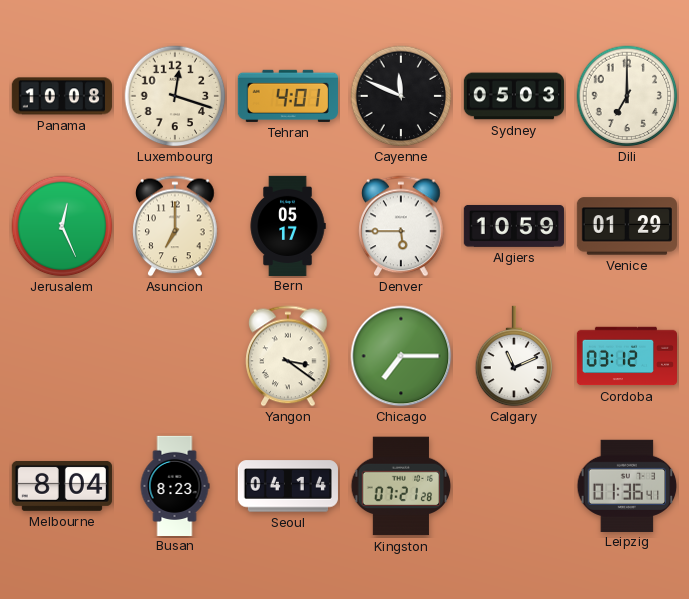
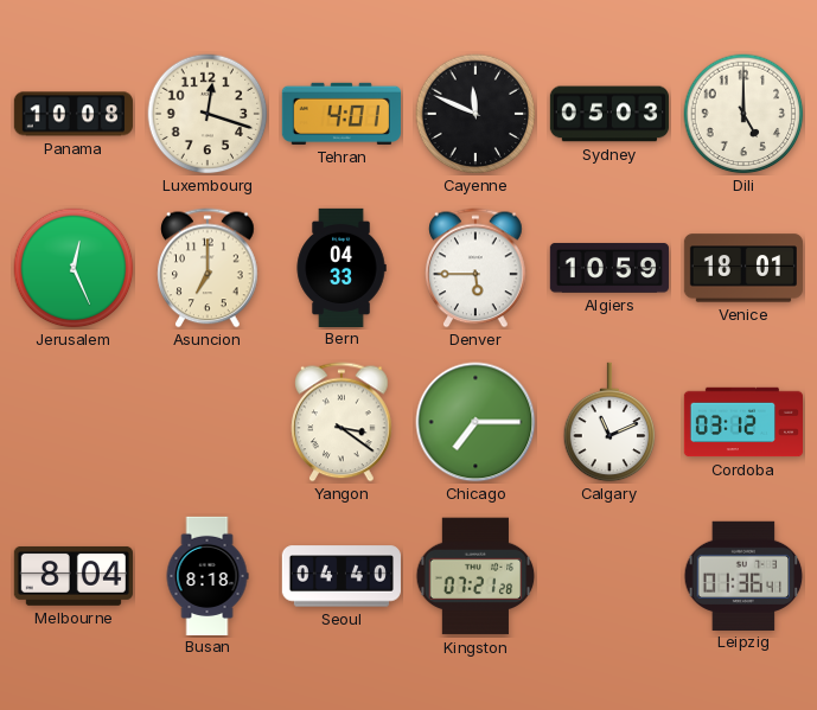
Dili: 7:00 -> 5:00
Bern: 05:17 -> 04:33
Venice: 01:29 -> 18:01
Busan: 8:23 -> 8:18
Seoul: 04:14 -> 04:40
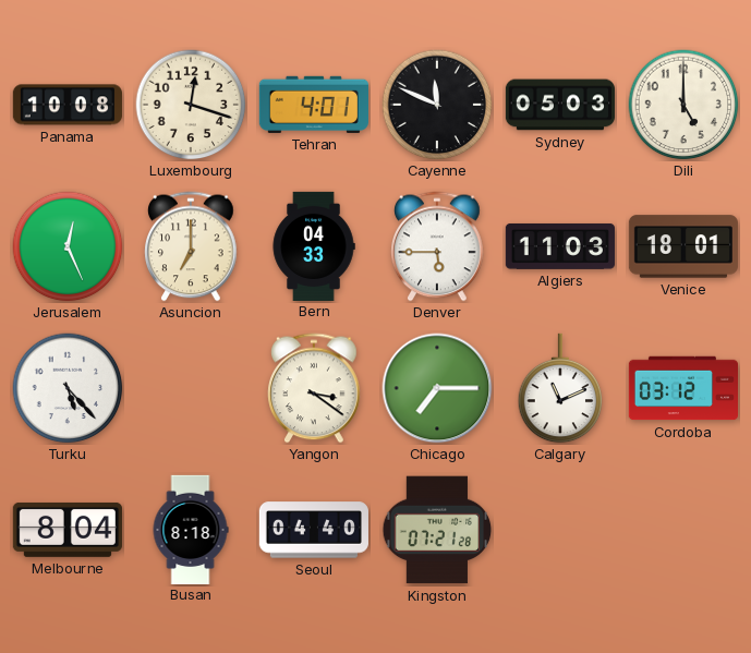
Algiers: 10:59 -> 11:03
Turku: none -> 5:23
Leipzig: 01:36 -> none
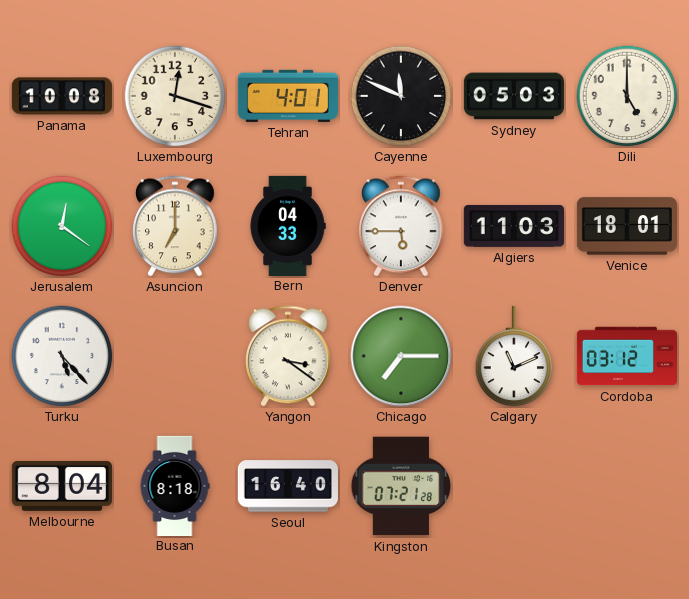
Jerusalem: 12:26 -> 12:21
Seoul: 04:40 -> 16:40
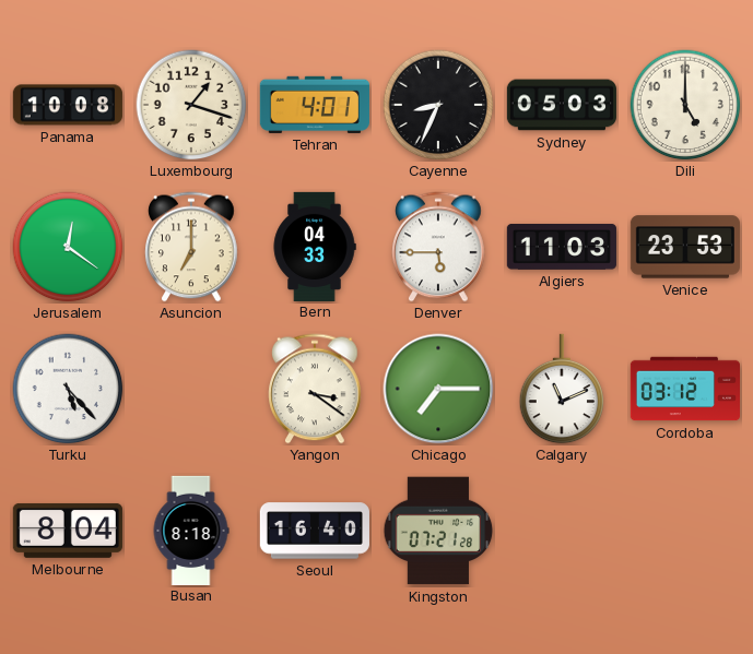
Luxembourg: 12:18 -> 1:18
Cayenne: 11:49 -> 8:34
Venice: 18:01 -> 23:53
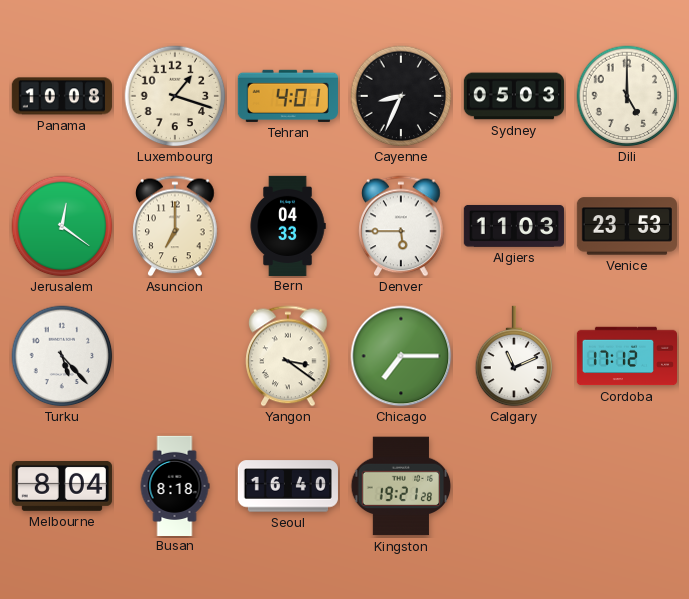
Cordoba: 03:12 -> 17:12
Kingston: 07:21 -> 19:21
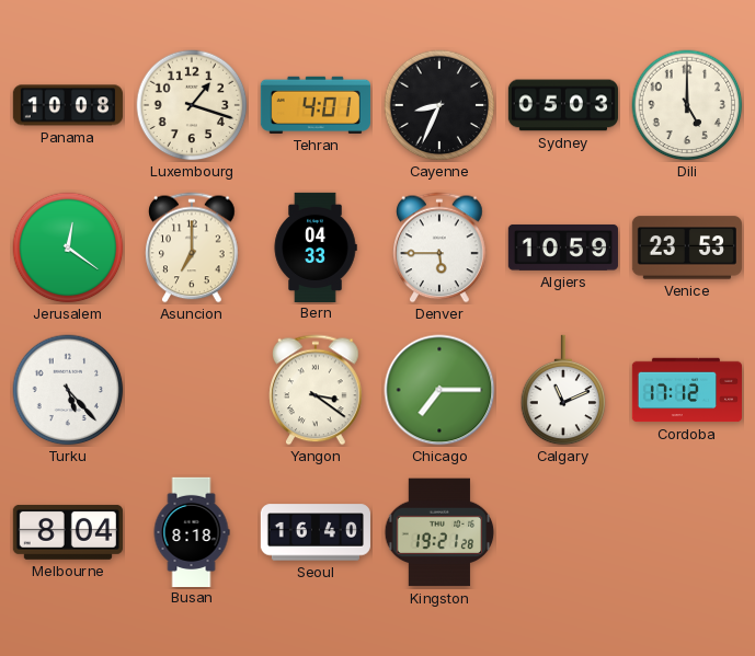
Algiers: 11:03 -> 10:59
